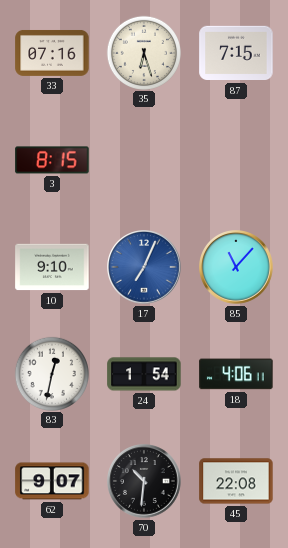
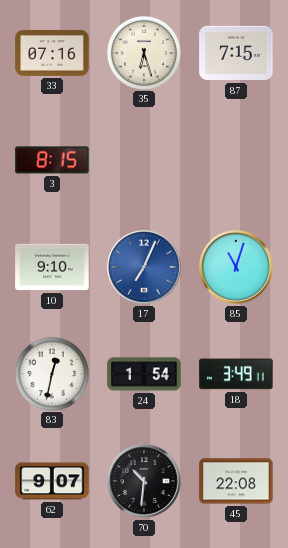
85: 11:07 -> 11:03
18: 4:06 -> 3:49
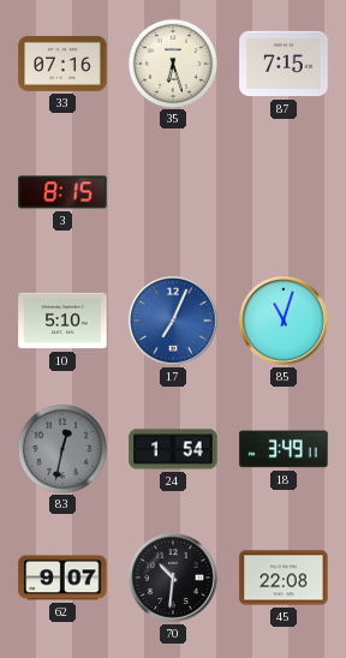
10: 9:10 -> 5:10
83 dial: white -> grey
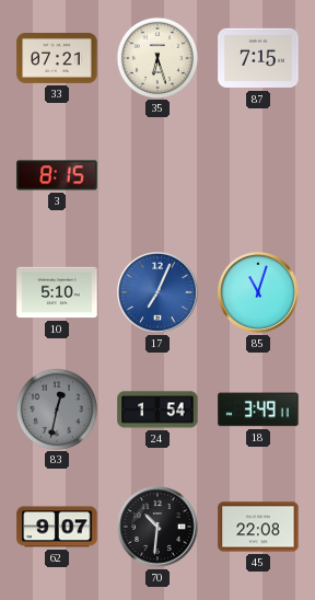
33: 07:16 -> 07:21
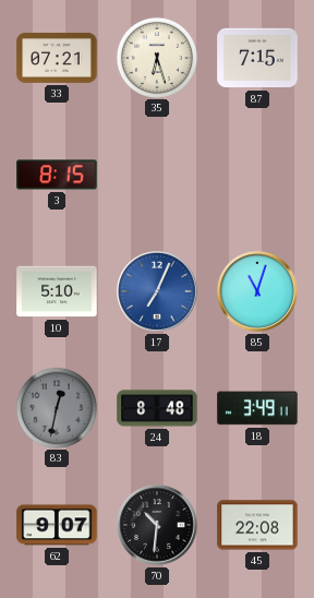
24: 1:54 -> 8:48
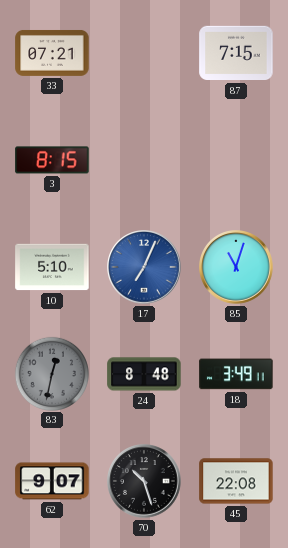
35: 6:27 -> none
70: 10:31 -> 10:27
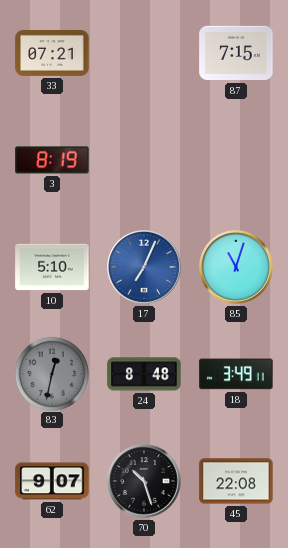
3: 8:15 -> 8:19
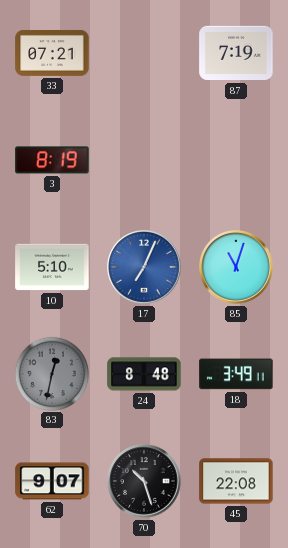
87: 7:15 -> 7:19
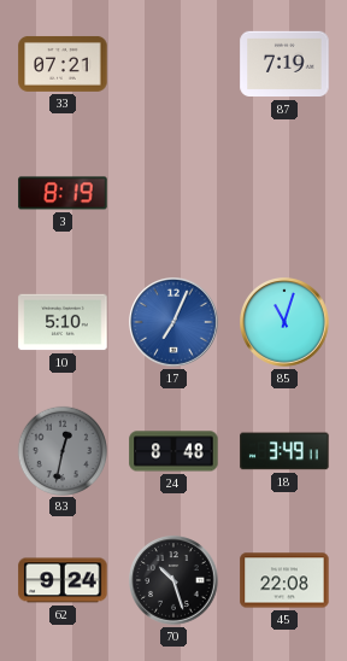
62: 9:07 -> 9:24
